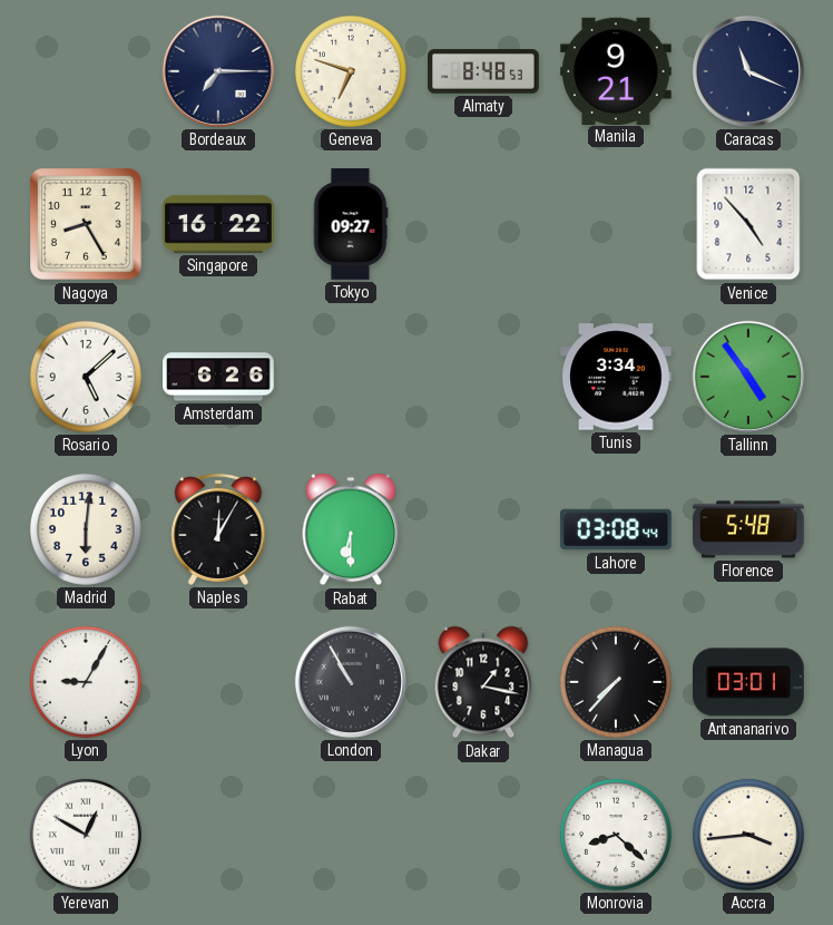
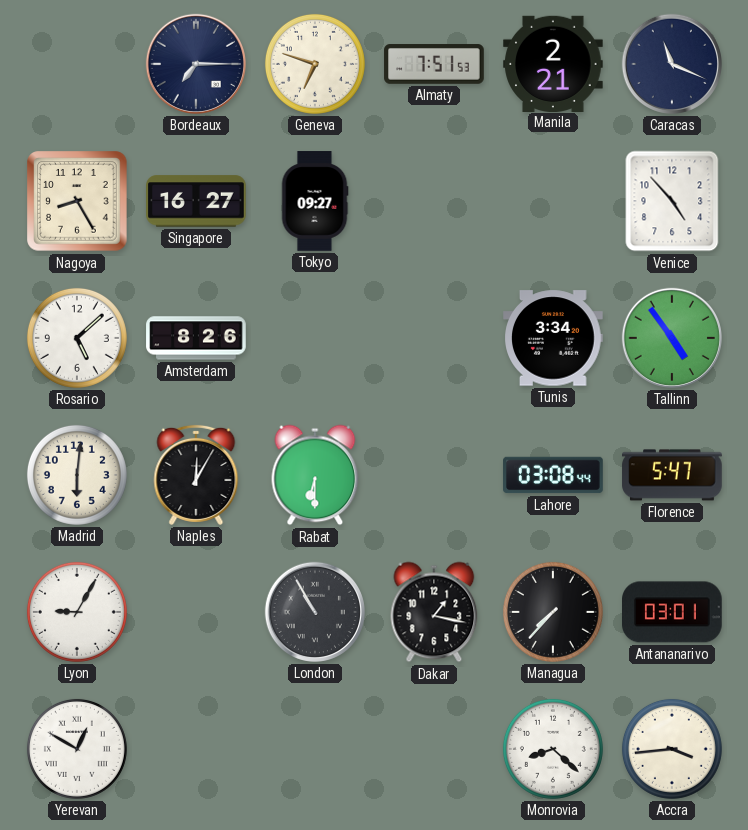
Almaty: 8:48 -> 7:51
Manila: 9:21 -> 2:21
Singapore: 16:22 -> 16:27
Amsterdam: 6:26 -> 8:26
Florence: 5:48 -> 5:47
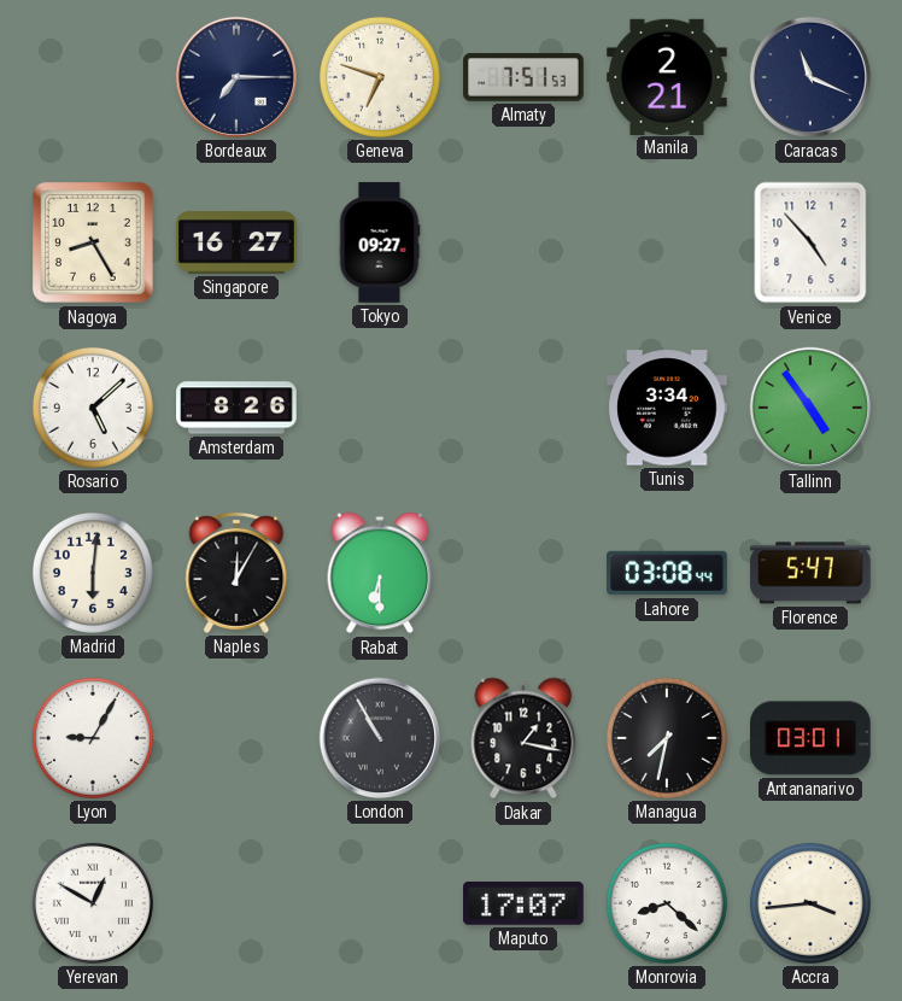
Managua: 7:37 -> 7:32
Maputo: none -> 17:07
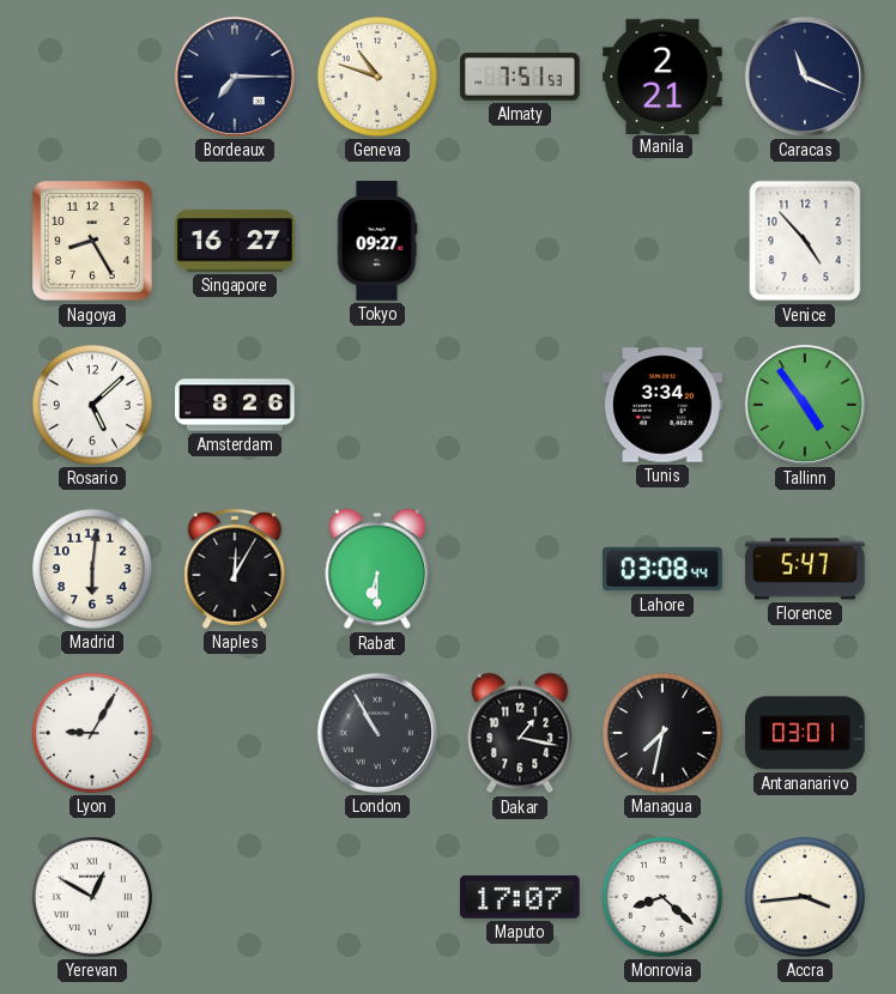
Geneva: 6:48 -> 10:48
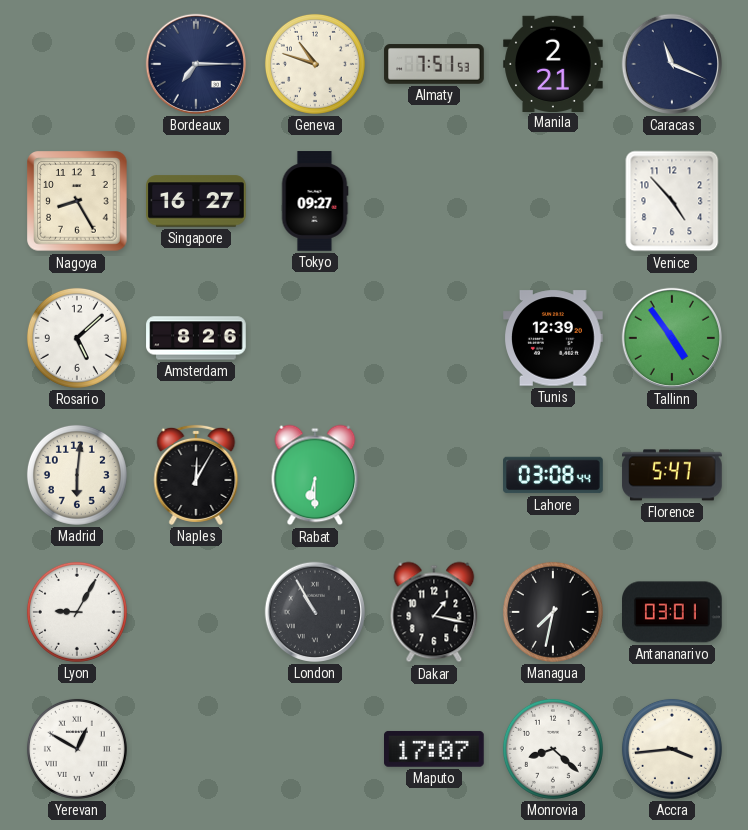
Tunis: 3:34 -> 12:39
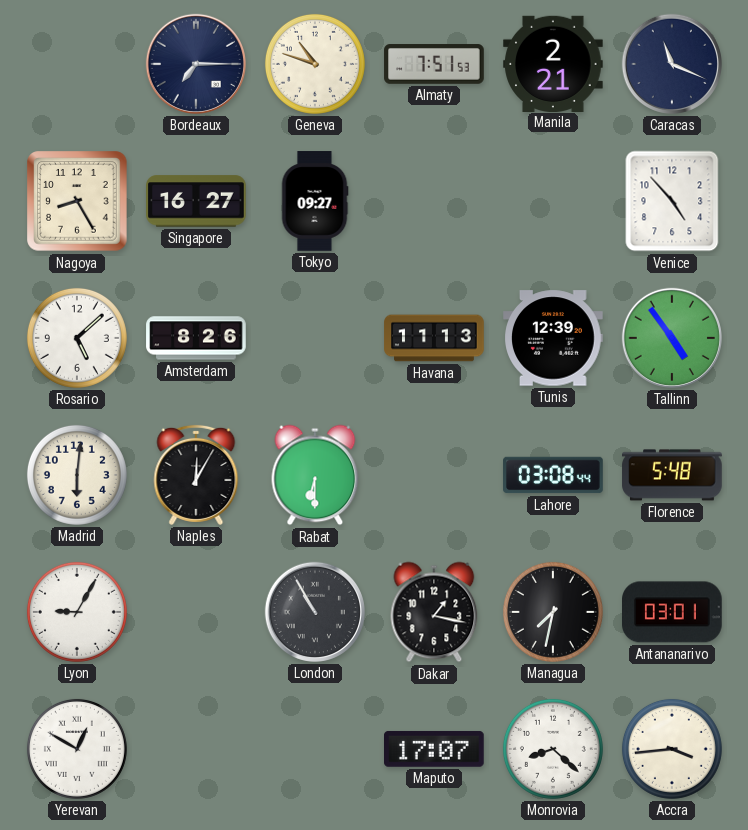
Havana: none -> 11:13
Florence: 5:47 -> 5:48
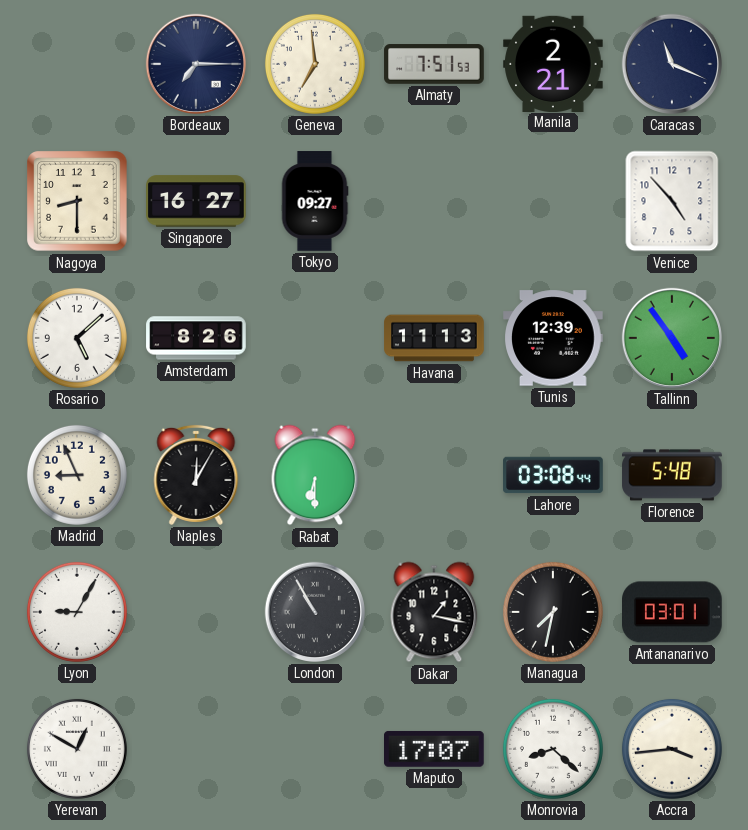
Geneva: 10:48 -> 6:59
Nagoya: 8:25 -> 8:30
Madrid: 6:01 -> 8:56
